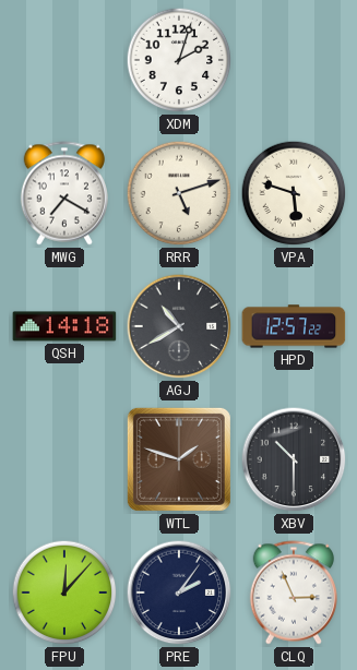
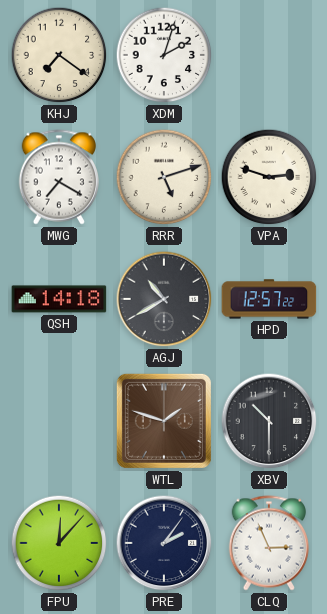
KHJ: none -> 7:21
VPA: 5:48 -> 2:48
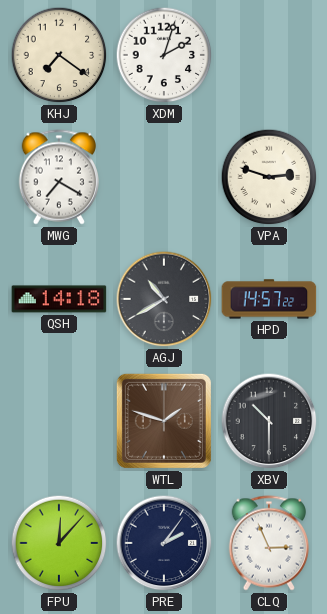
RRR: 5:12 -> none
HPD: 12:57 -> 14:57
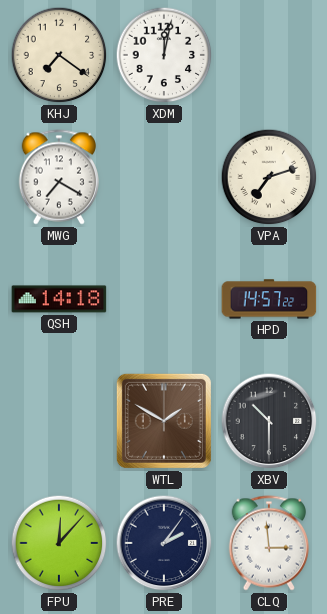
XDM: 2:03 -> 12:02
VPA: 2:48 -> 7:12
AGJ: 10:40 -> none
WTL: 1:48 -> 1:50
CLQ: 2:56 -> 2:59
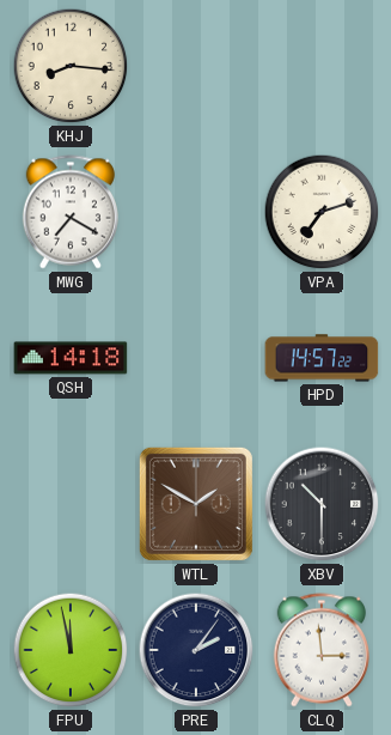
KHJ: 7:21 -> 8:16
XDM: 12:02 -> none
FPU: 12:07 -> 11:58
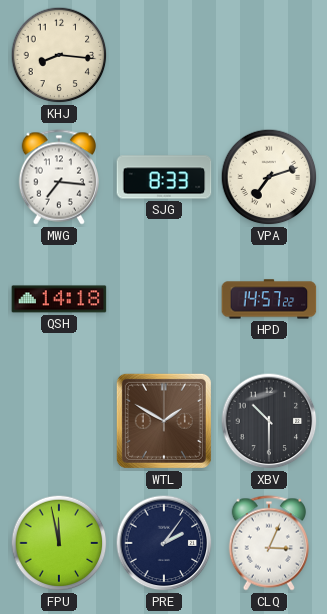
MWG: 7:20 -> 7:16
SJG: none -> 8:33
CLQ: 2:59 -> 3:04
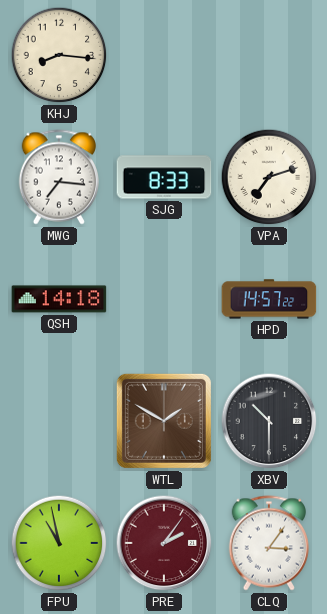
FPU: 11:58 -> 10:58
PRE dial: navy -> burgundy
CLQ: 3:04 -> 3:06
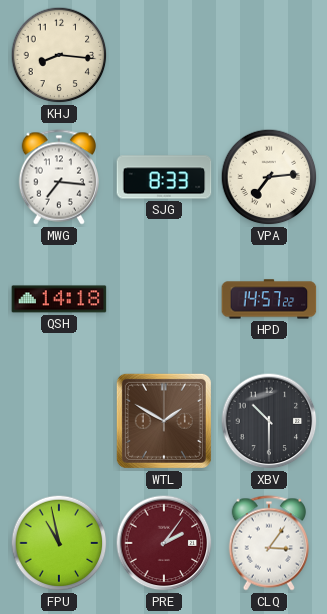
VPA: 7:12 -> 7:14
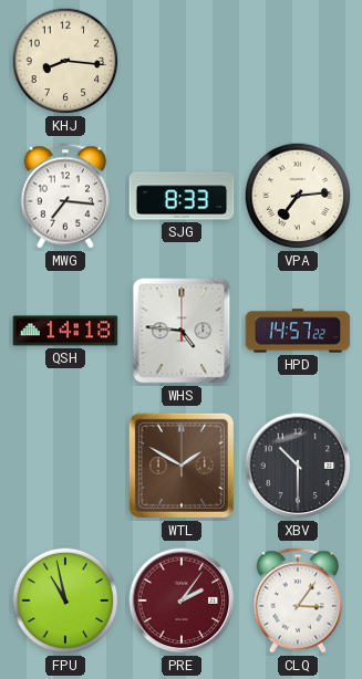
WHS: none -> 4:46
